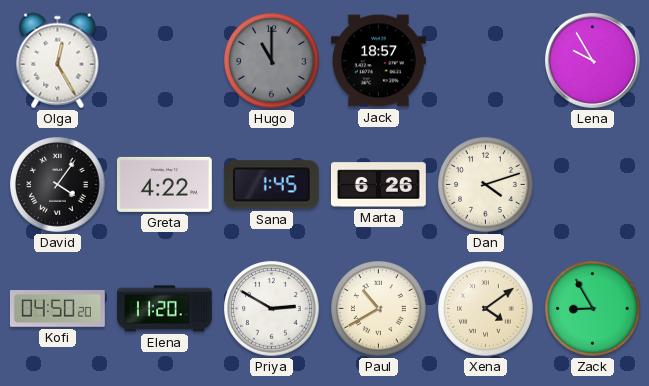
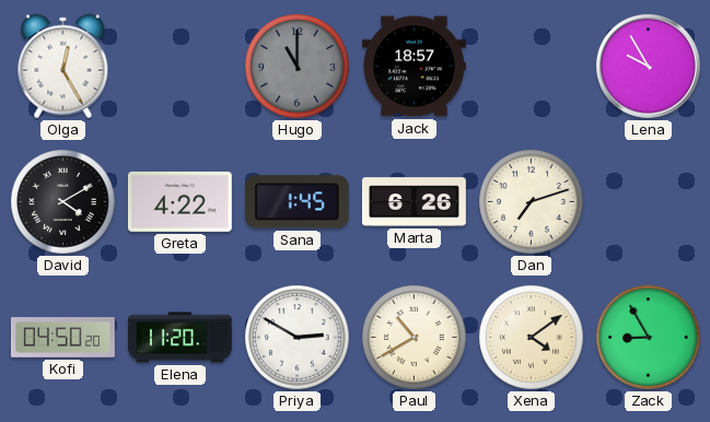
David: 4:06 -> 4:10
Dan: 4:12 -> 7:12
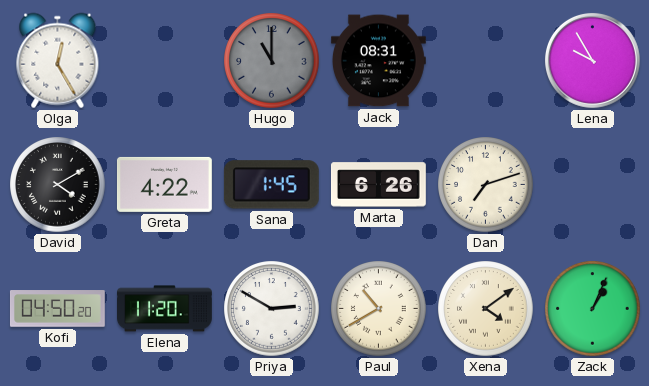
Jack: 18:57 -> 08:31
Zack: 8:55 -> 1:04
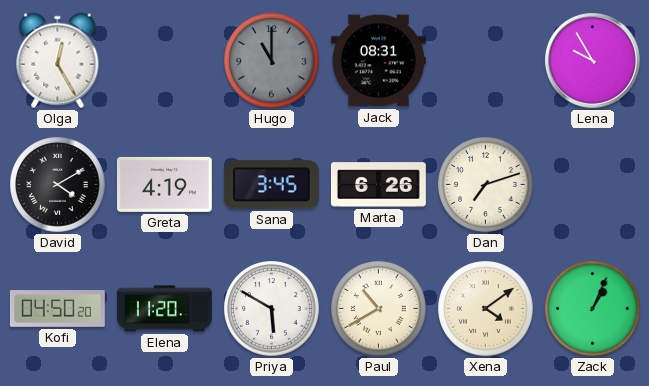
Greta: 4:22 -> 4:19
Sana: 1:45 -> 3:45
Priya: 2:50 -> 5:50
